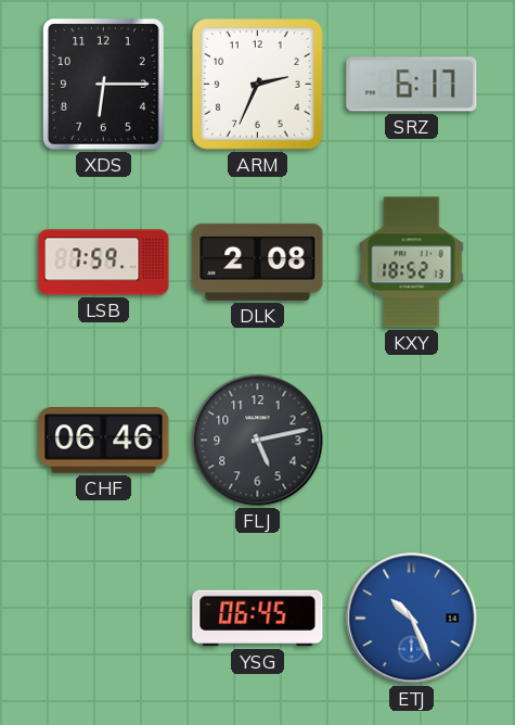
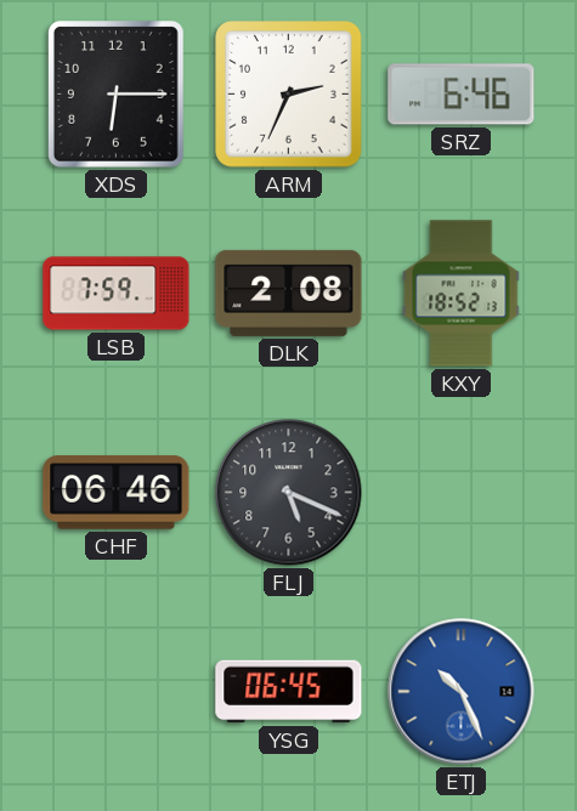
SRZ: 6:17 -> 6:46
FLJ: 5:13 -> 5:19
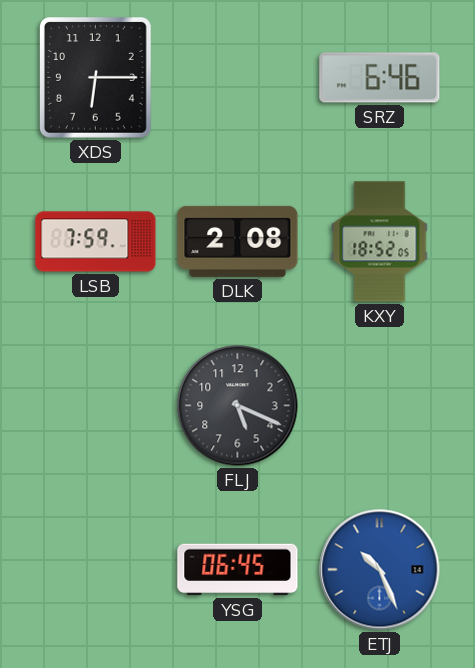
ARM: 2:34 -> none
KXY: 18:52:13 -> 18:52:05
CHF: 06:46 -> none
